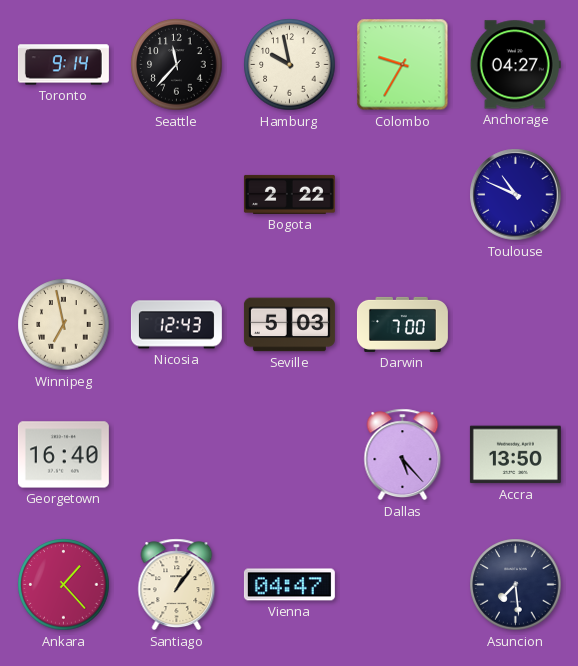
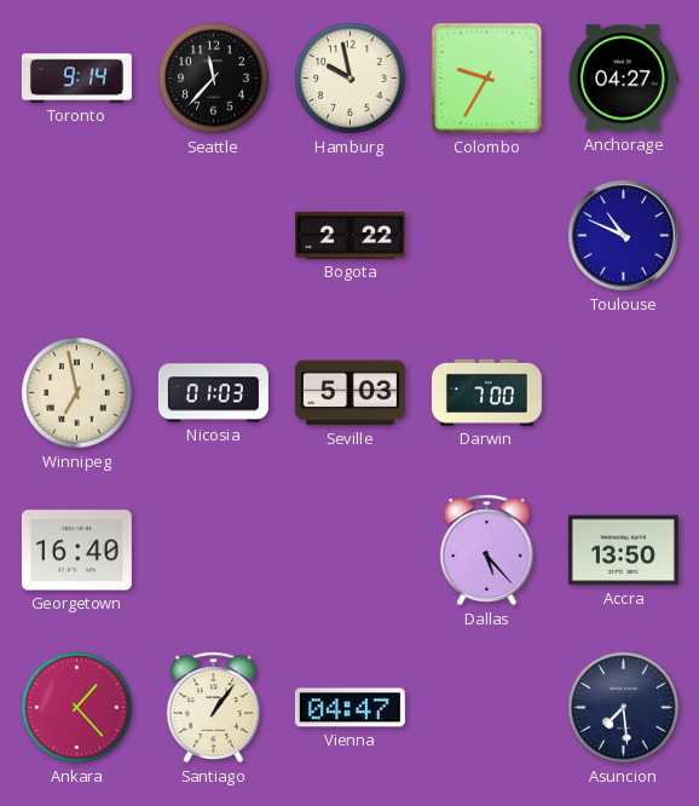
Nicosia: 12:43 -> 01:03
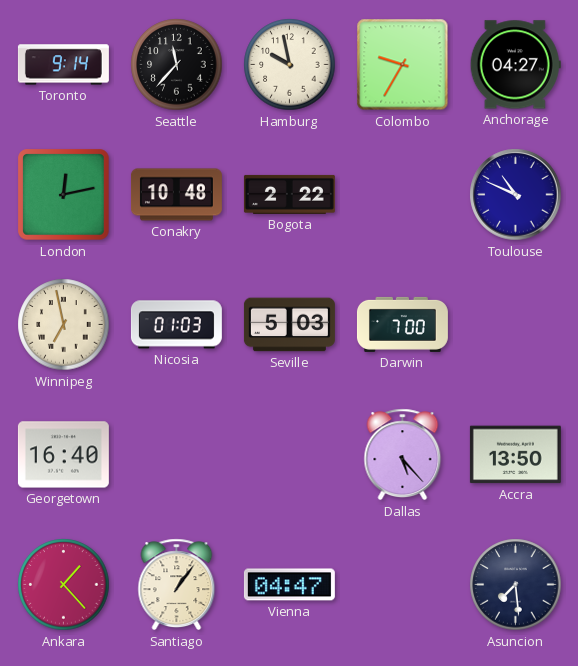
London: none -> 12:13
Conakry: none -> 10:48
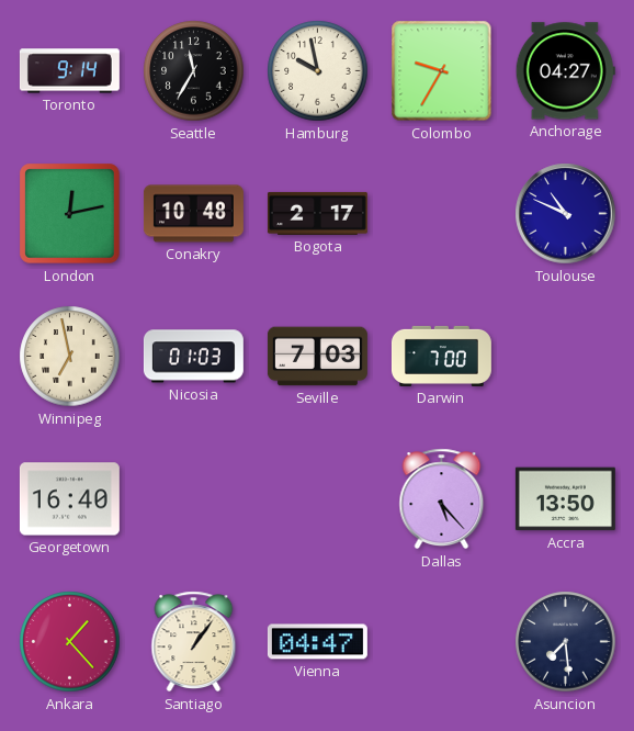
Seattle: 11:37 -> 11:35
Bogota: 2:22 -> 2:17
Seville: 5:03 -> 7:03
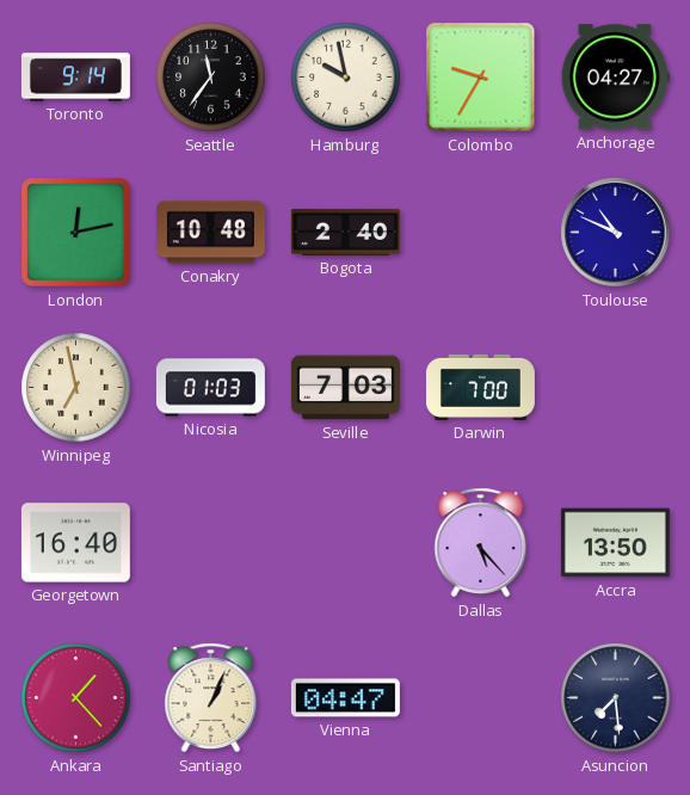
Seattle: 11:35 -> 11:36
Bogota: 2:17 -> 2:40
Santiago: 1:06 -> 1:04
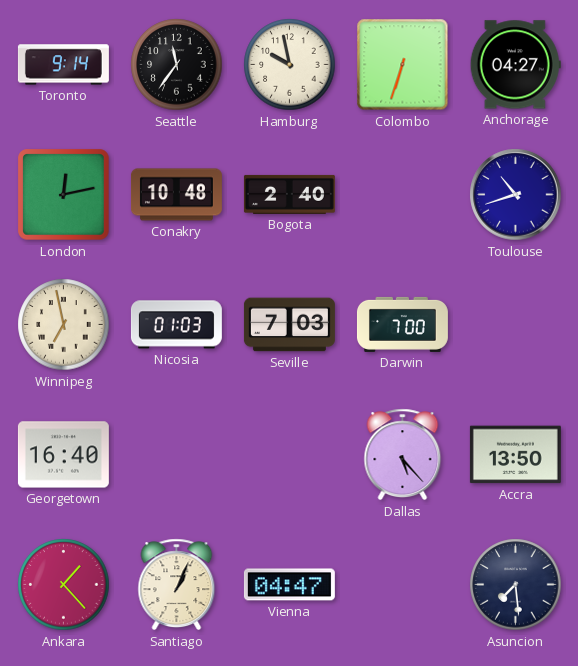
Colombo: 9:35 -> 6:33
Toulouse: 10:49 -> 10:42
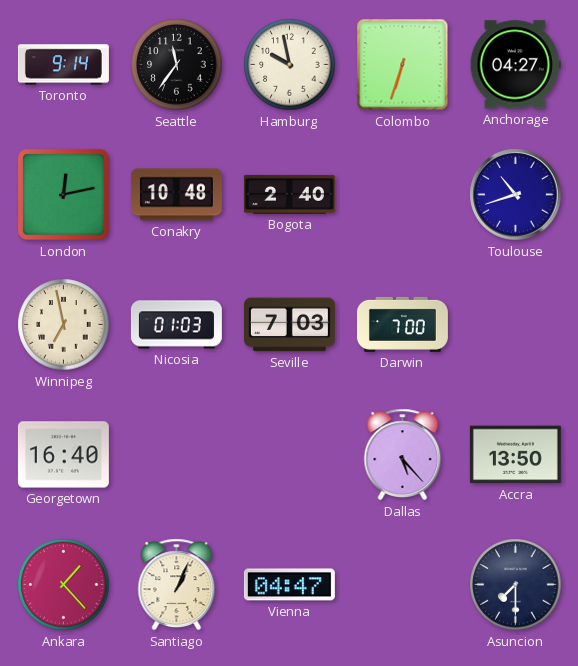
Asuncion: 7:29 -> 7:30
